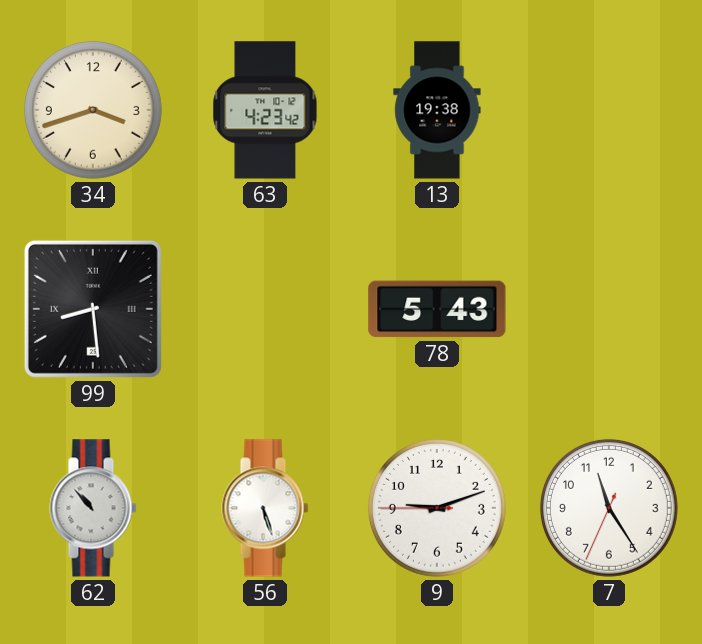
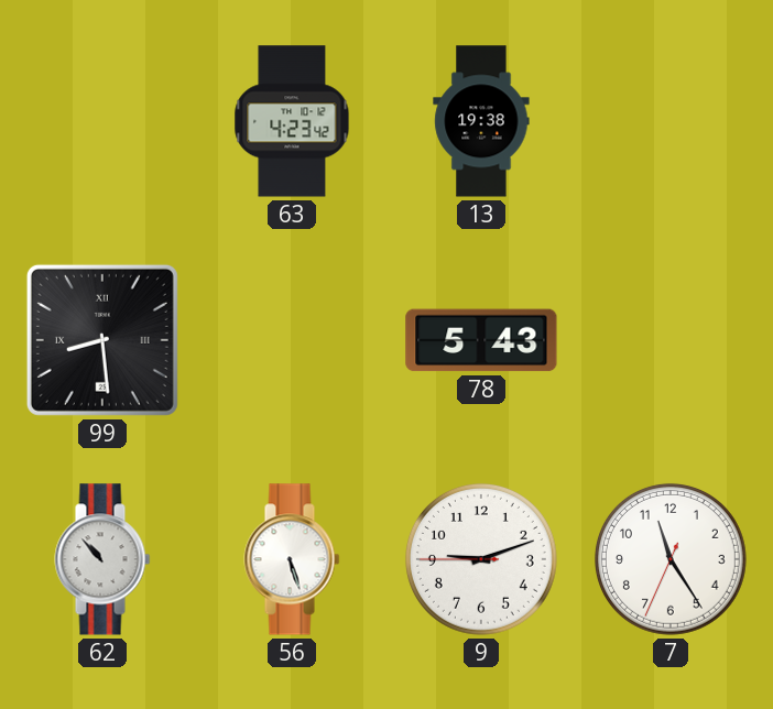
34: 3:42 -> none
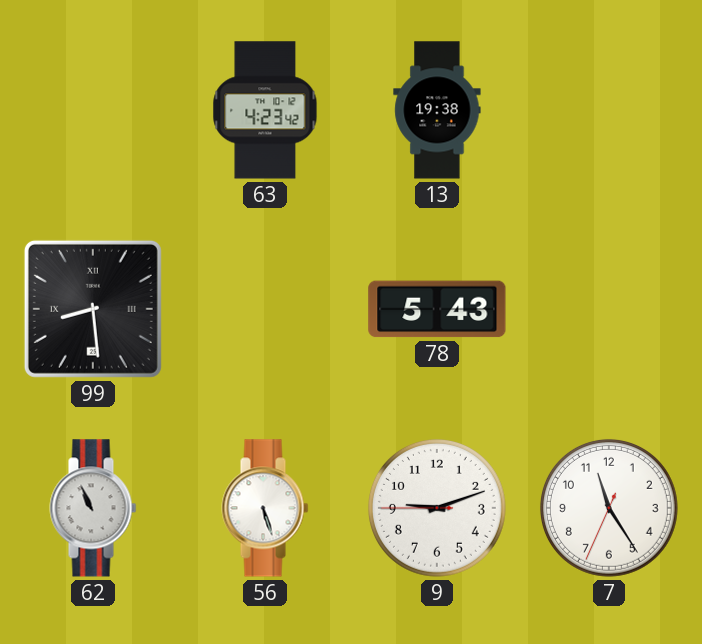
62: 10:53 -> 10:56
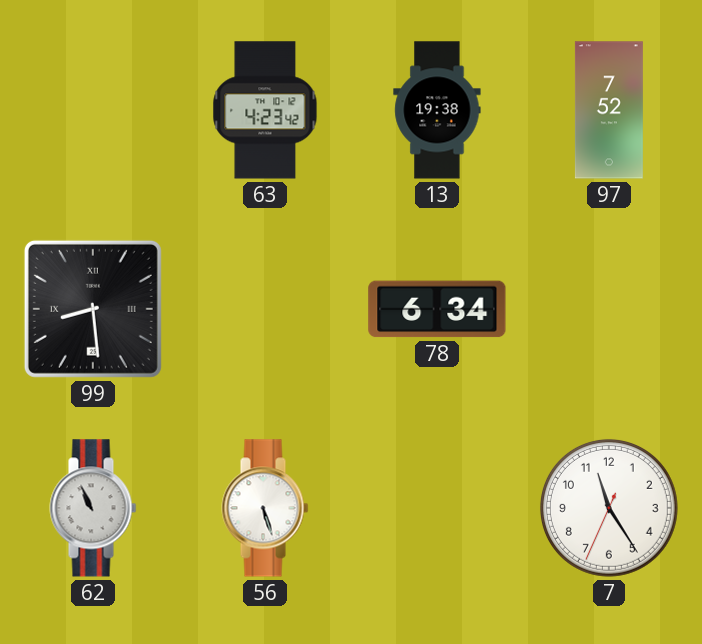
97: none -> 7:52
78: 5:43 -> 6:34
9: 9:11 -> none
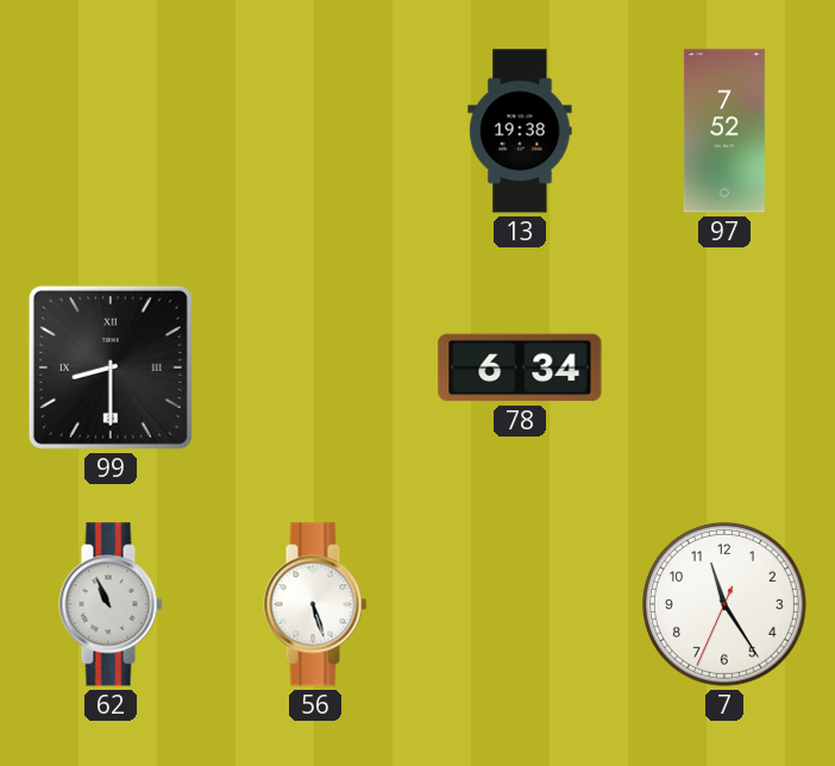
63: 4:23 -> none
99: 8:29 -> 8:30
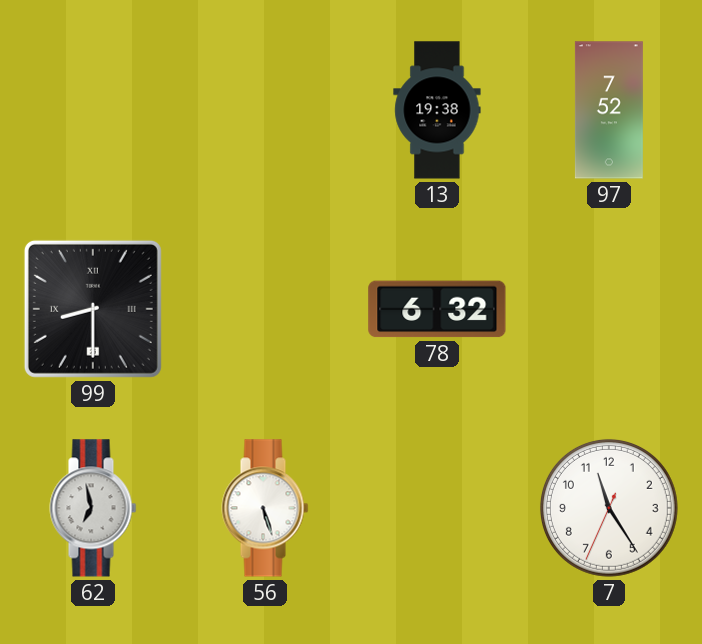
78: 6:34 -> 6:32
62: 10:56 -> 6:58
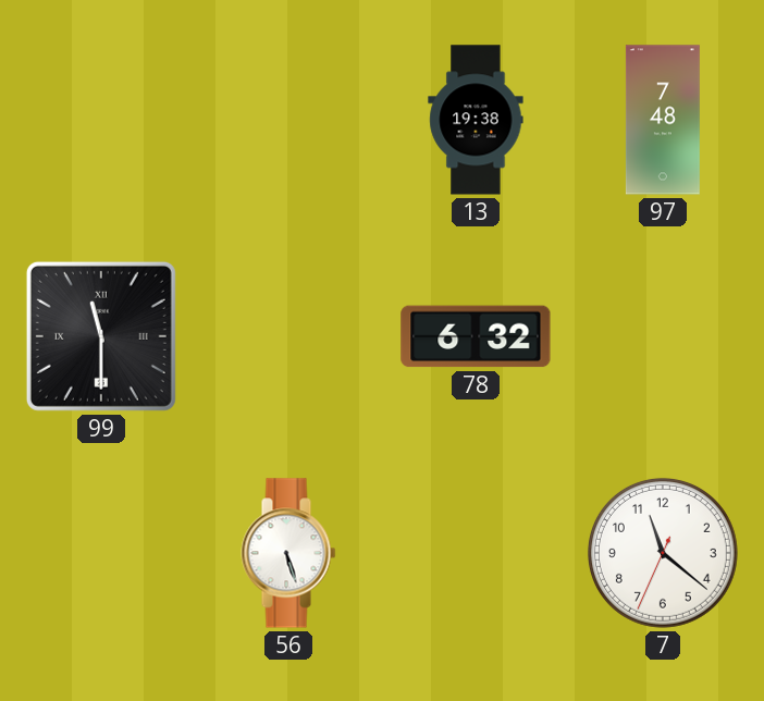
97: 7:52 -> 7:48
99: 8:30 -> 11:30
62: 6:58 -> none
7: 11:24 -> 11:21
